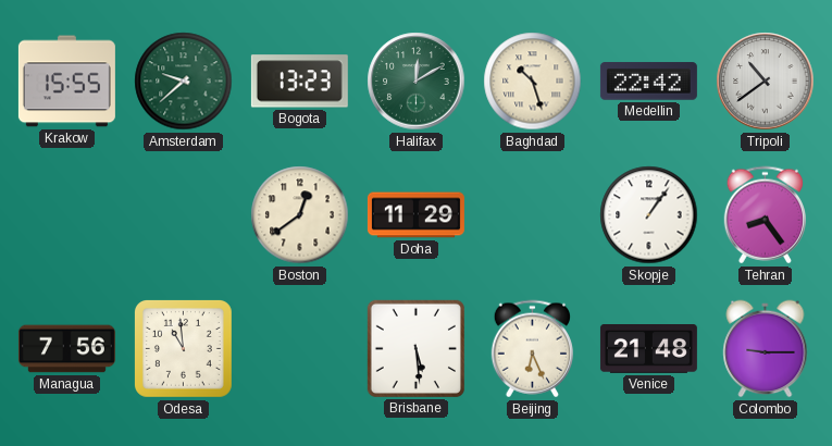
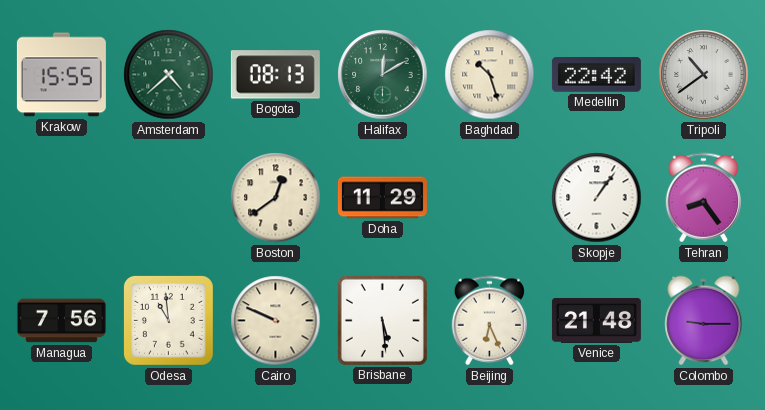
Amsterdam: 9:38 -> 4:38
Bogota: 13:23 -> 08:13
Cairo: none -> 9:49
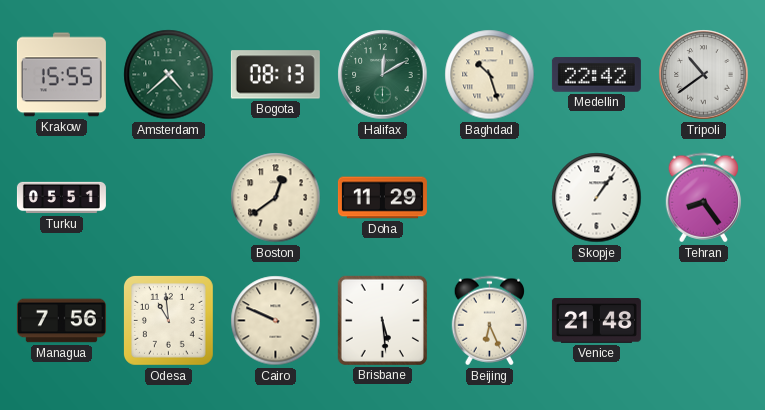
Turku: none -> 05:51
Colombo: 9:15 -> none
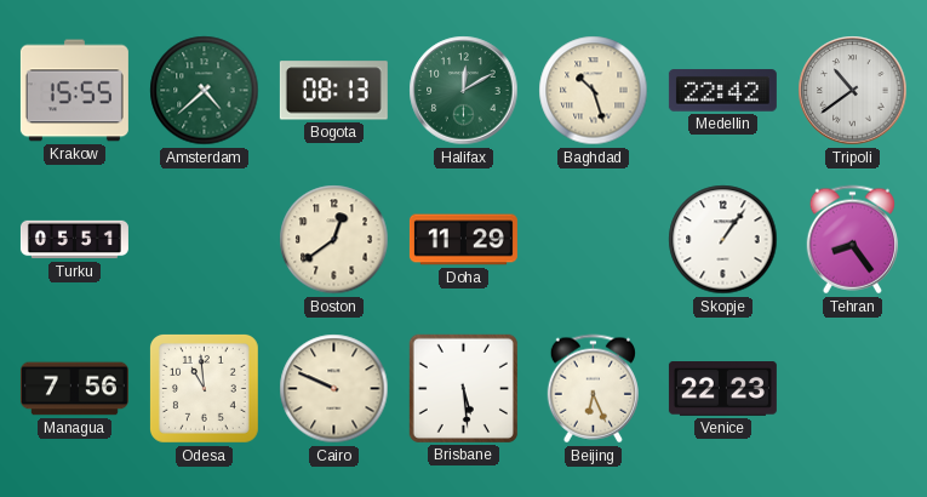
Venice: 21:48 -> 22:23
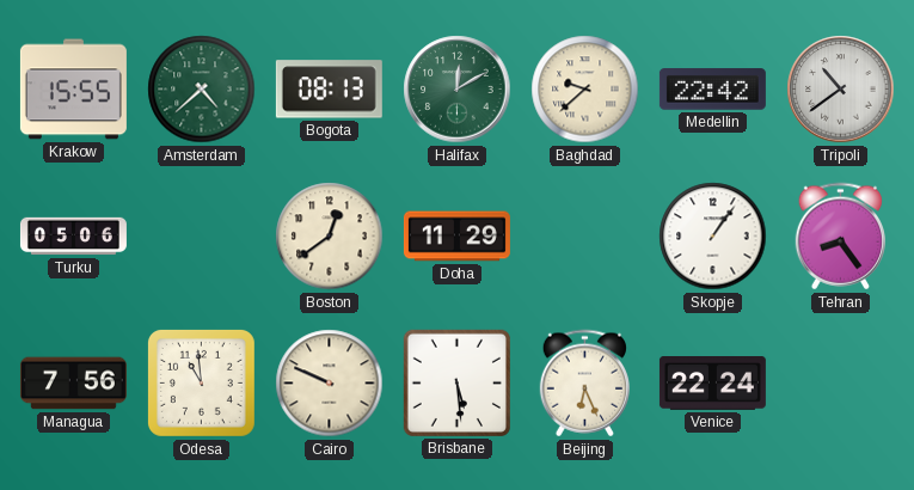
Baghdad: 10:27 -> 9:38
Turku: 05:51 -> 05:06
Venice: 22:23 -> 22:24
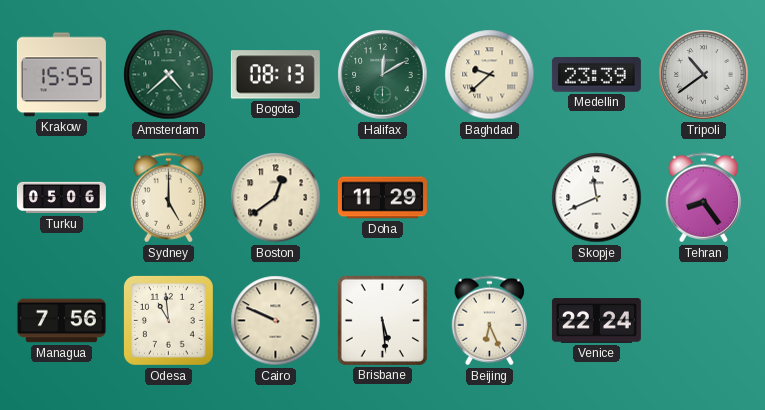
Medellin: 22:42 -> 23:39
Sydney: none -> 5:00
Skopje: 1:06 -> 11:41
